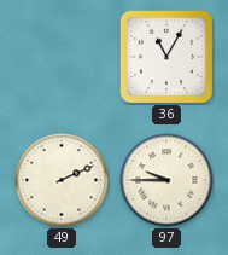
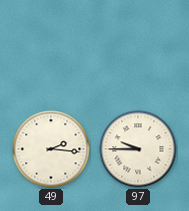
36: 11:05 -> none
49: 2:11 -> 2:16
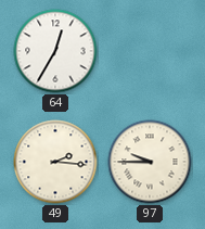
64: none -> 12:35
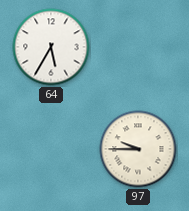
64: 12:35 -> 5:35
49: 2:16 -> none
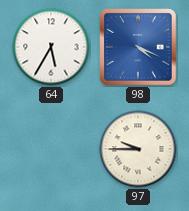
98: none -> 4:19
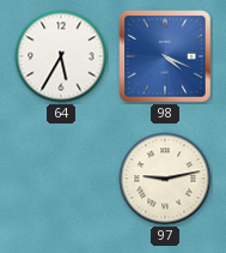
97: 9:45 -> 9:13
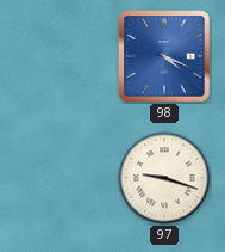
64: 5:35 -> none
97: 9:13 -> 9:18
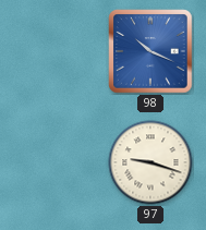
98: 4:19 -> 10:19
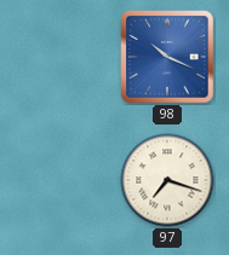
97: 9:18 -> 7:18
